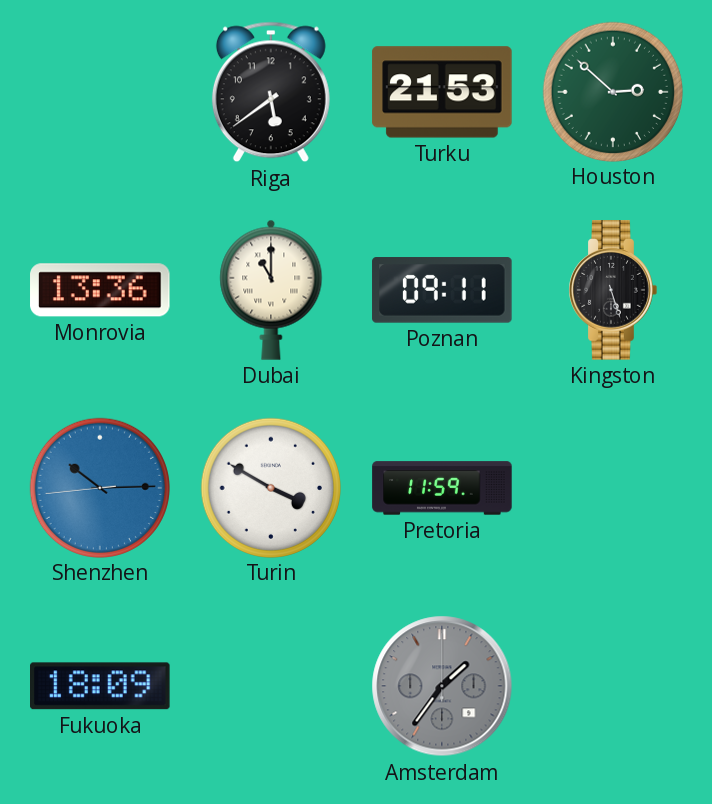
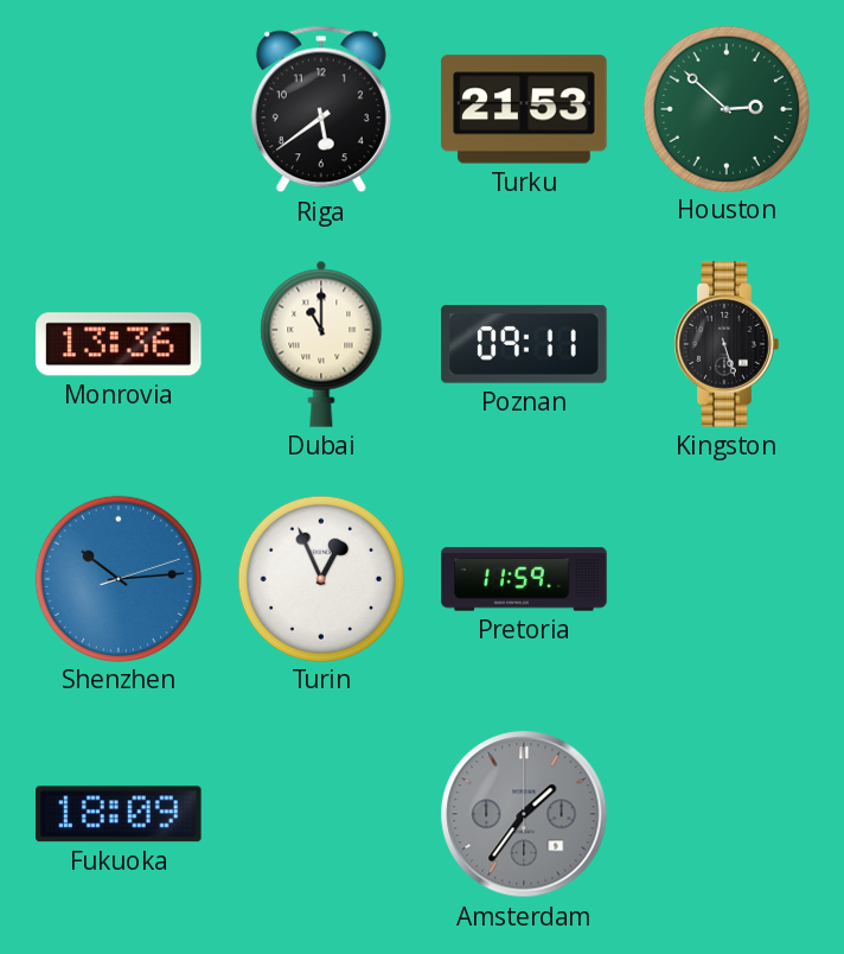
Shenzhen: 10:14:44 -> 10:14:12
Turin: 3:50 -> 12:56
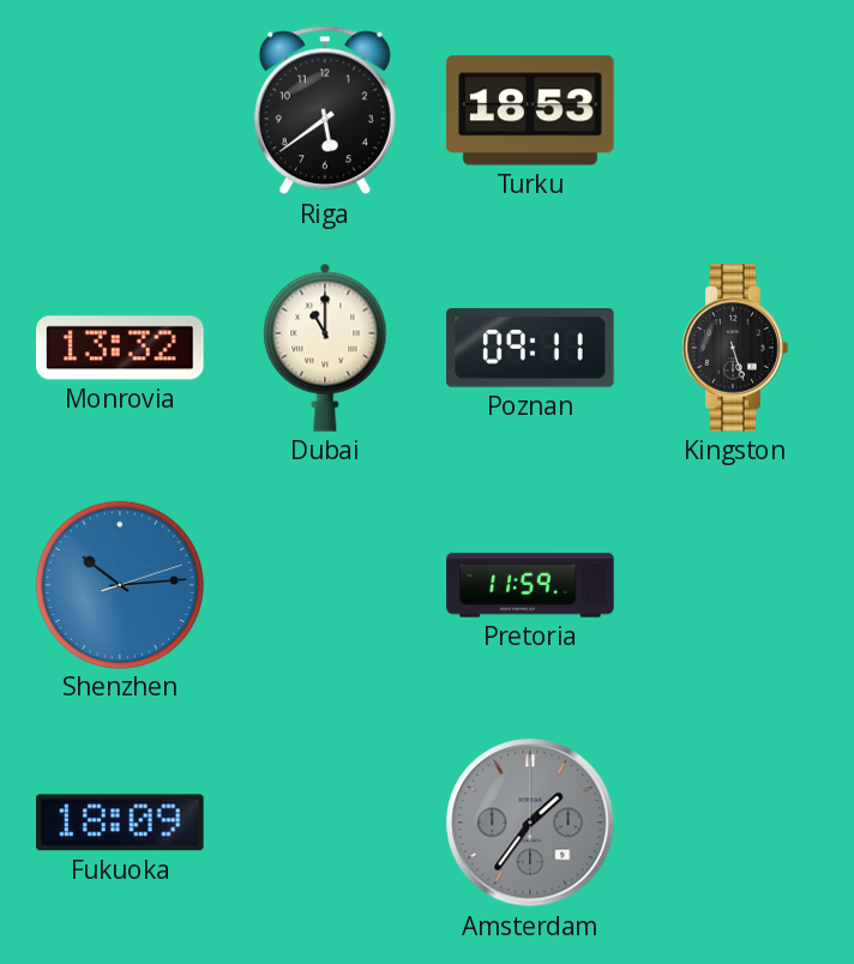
Turku: 21:53 -> 18:53
Houston: 2:52 -> none
Monrovia: 13:36 -> 13:32
Turin: 12:56 -> none
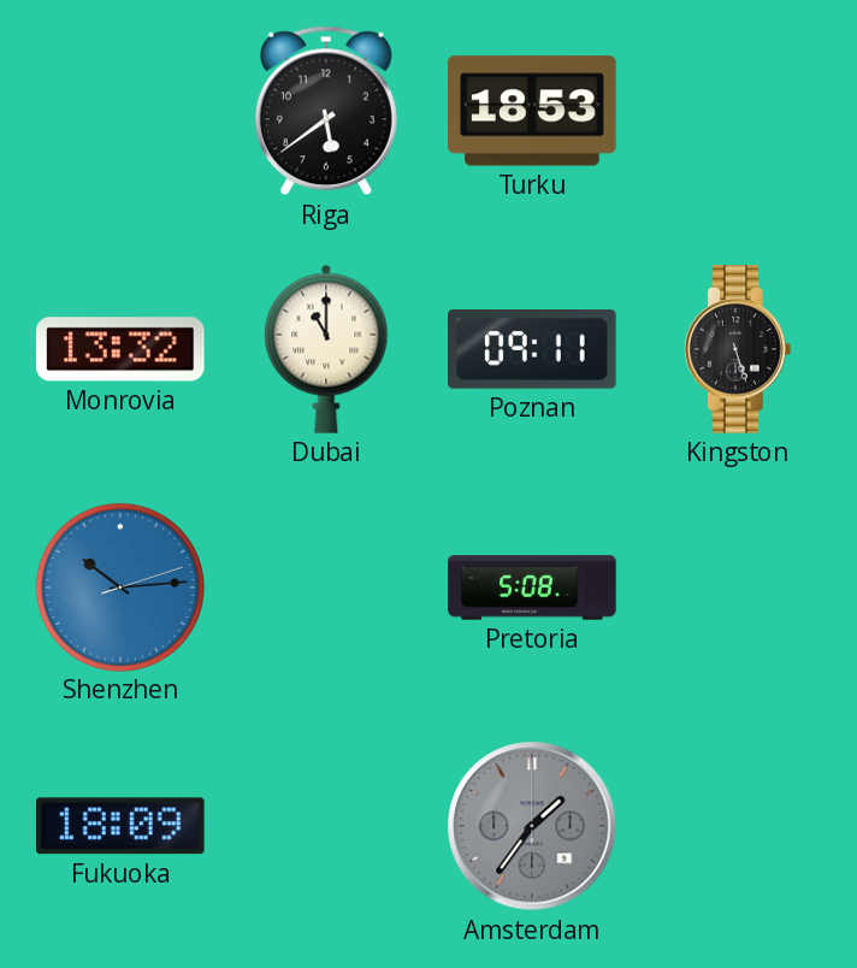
Pretoria: 11:59 -> 5:08
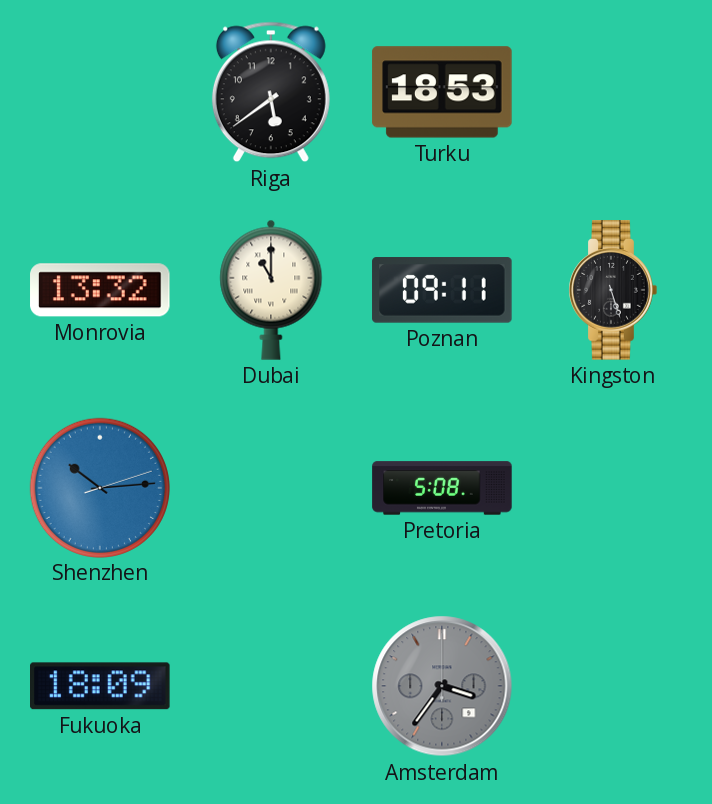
Amsterdam: 1:36 -> 3:36
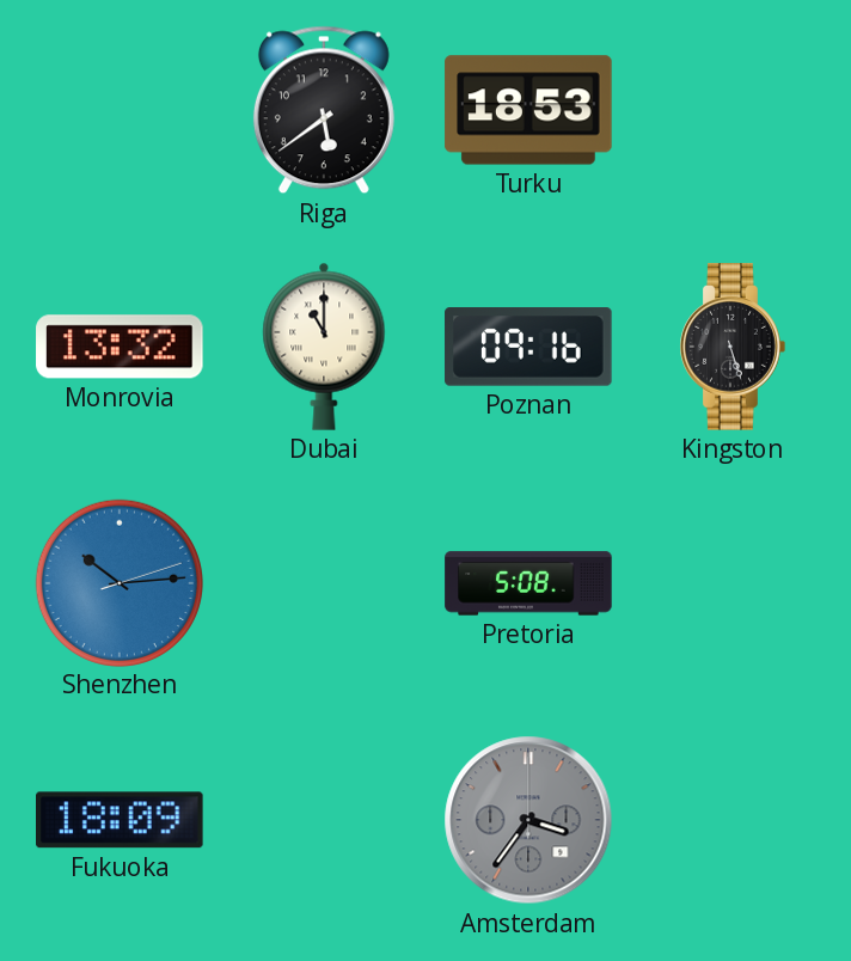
Poznan: 09:11 -> 09:16
